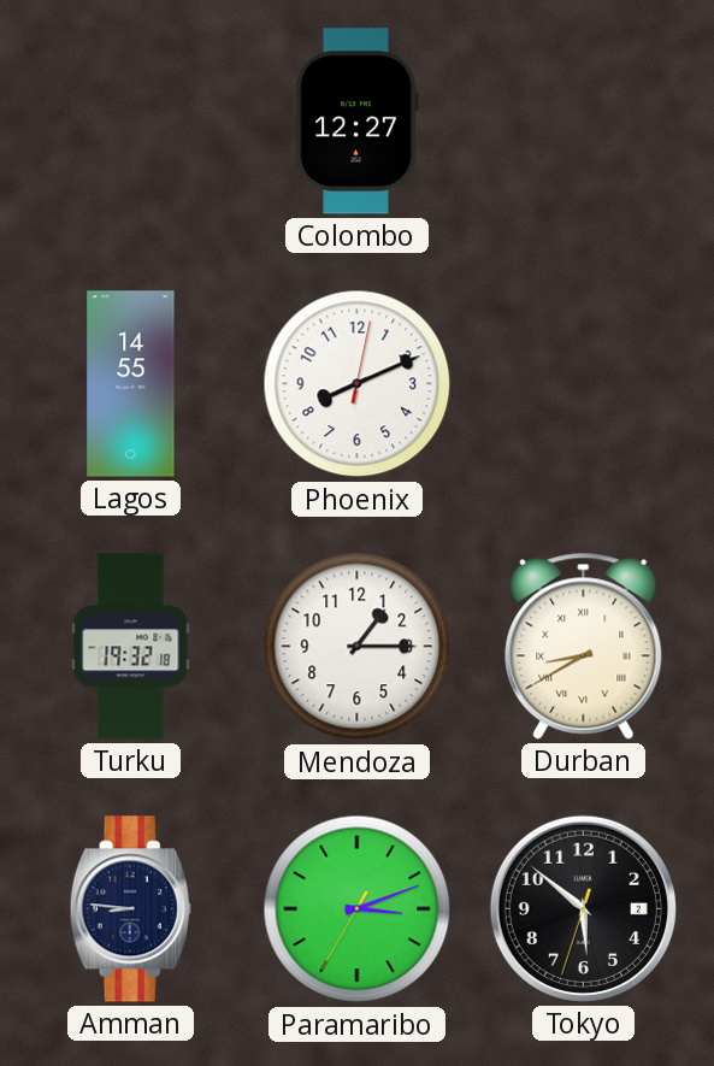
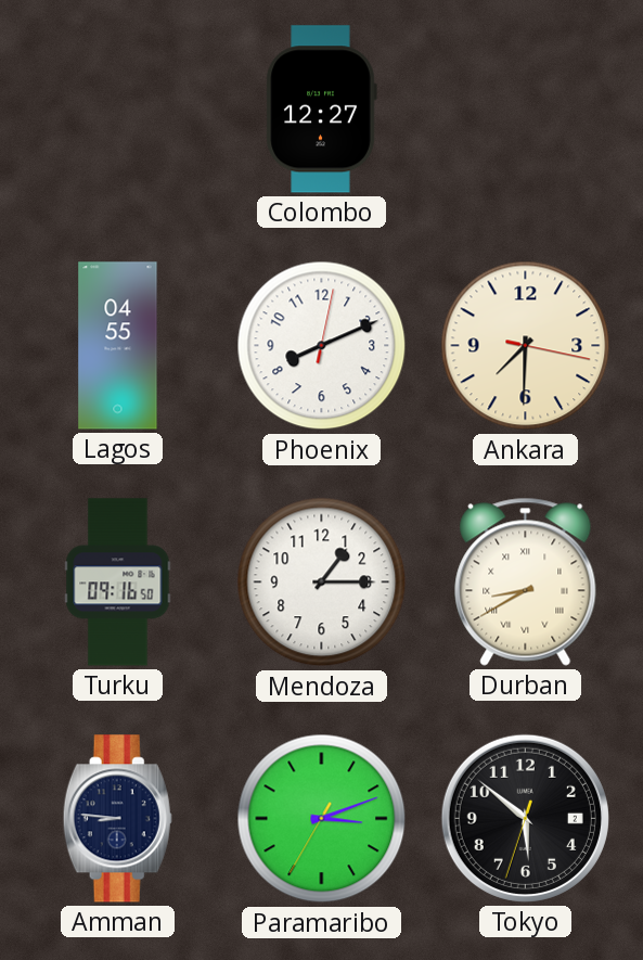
Lagos: 14:55 -> 04:55
Ankara: none -> 7:30
Turku: 19:32 -> 09:16
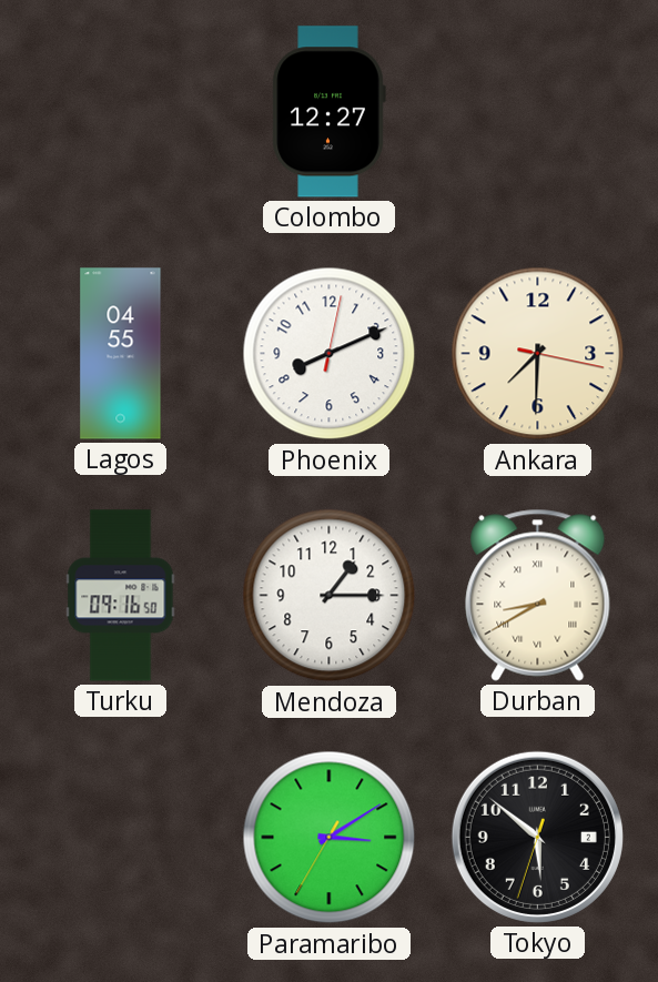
Amman: 8:46 -> none
Paramaribo: 3:11 -> 3:09
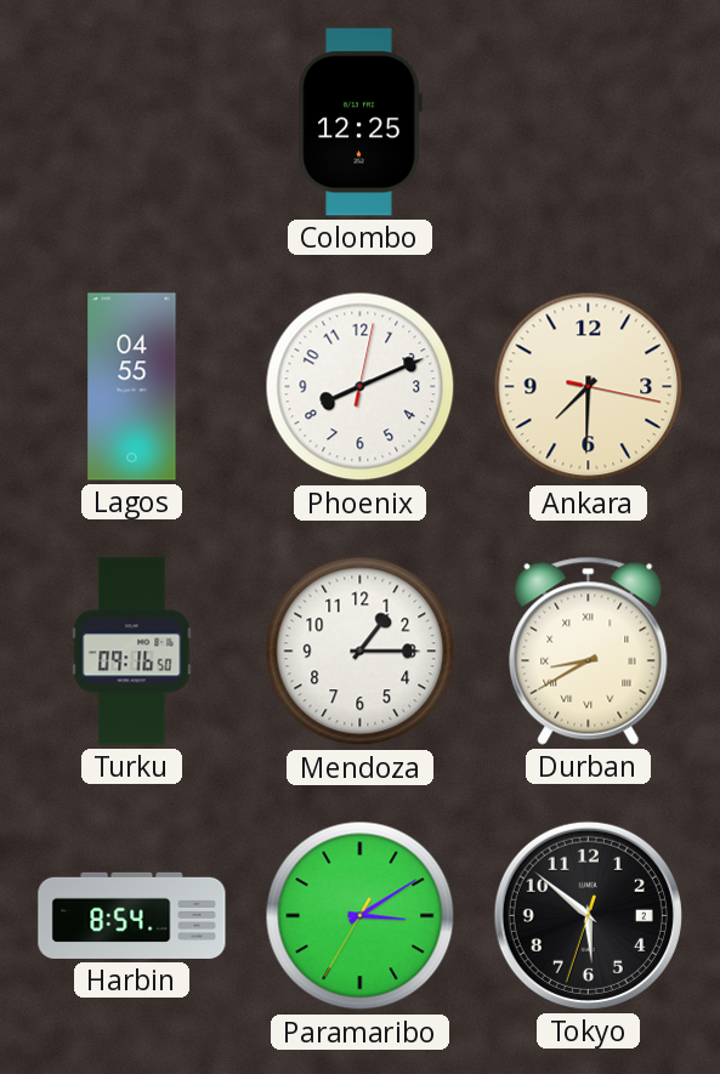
Colombo: 12:27 -> 12:25
Harbin: none -> 8:54
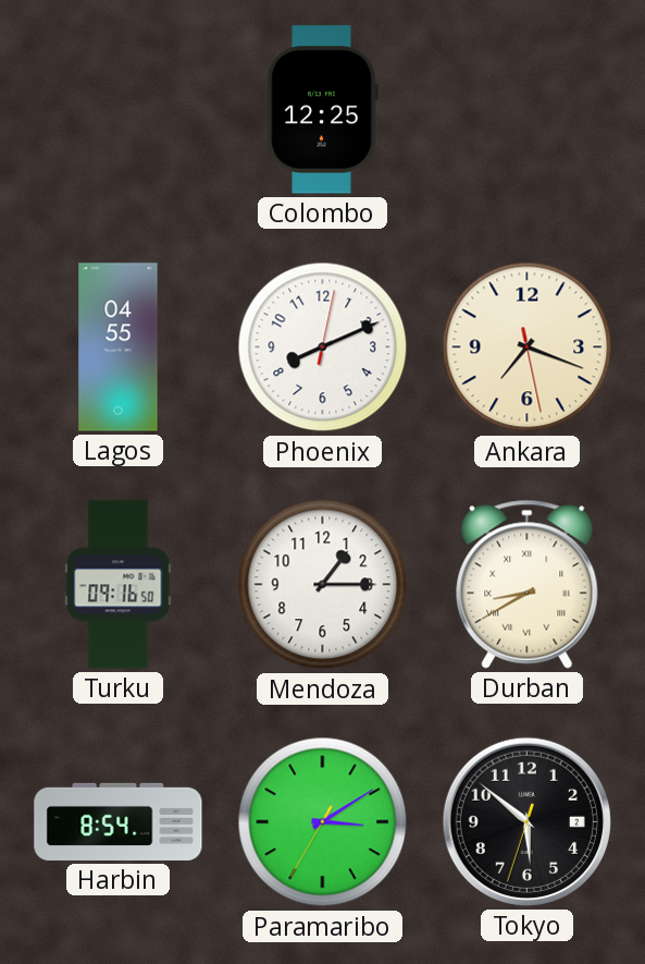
Ankara: 7:30 -> 7:18
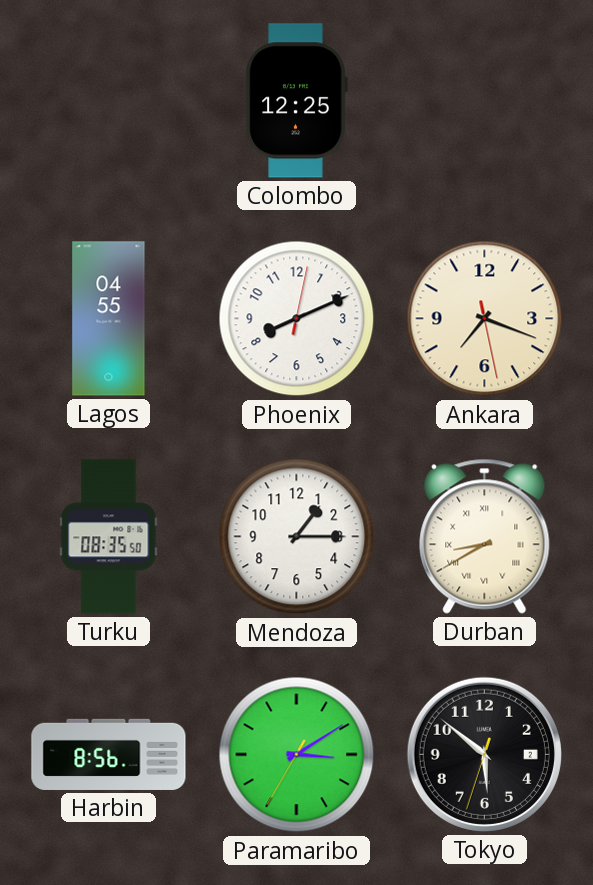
Turku: 09:16 -> 08:35
Harbin: 8:54 -> 8:56
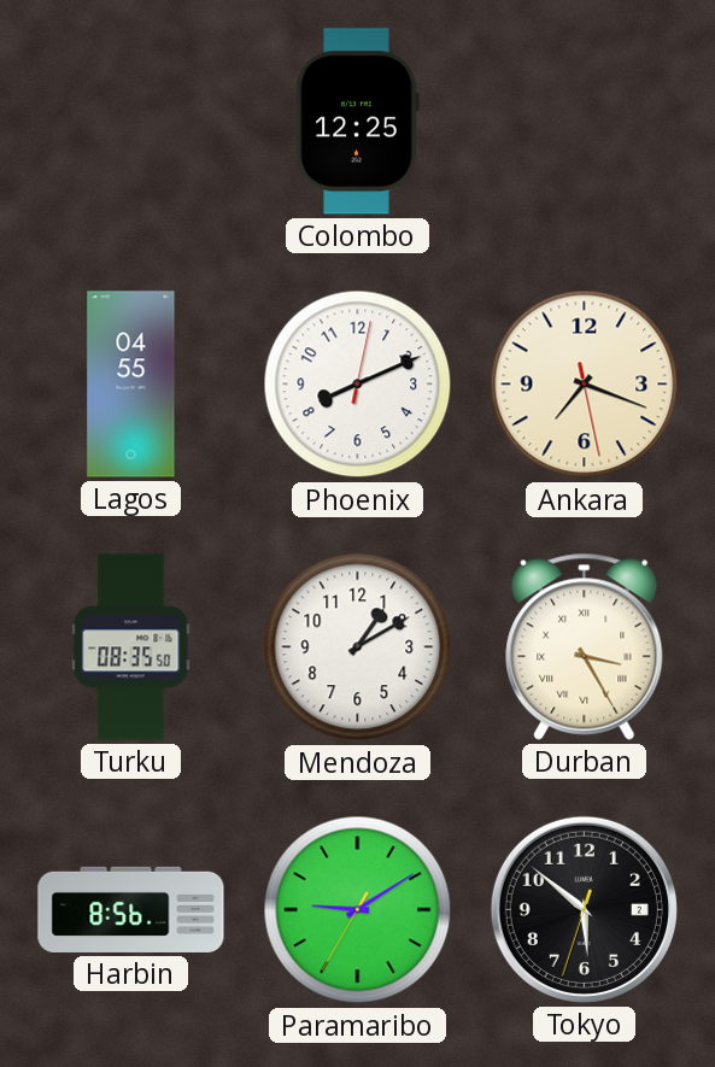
Mendoza: 1:15 -> 1:10
Durban: 8:40 -> 3:25
Paramaribo: 3:09 -> 9:09
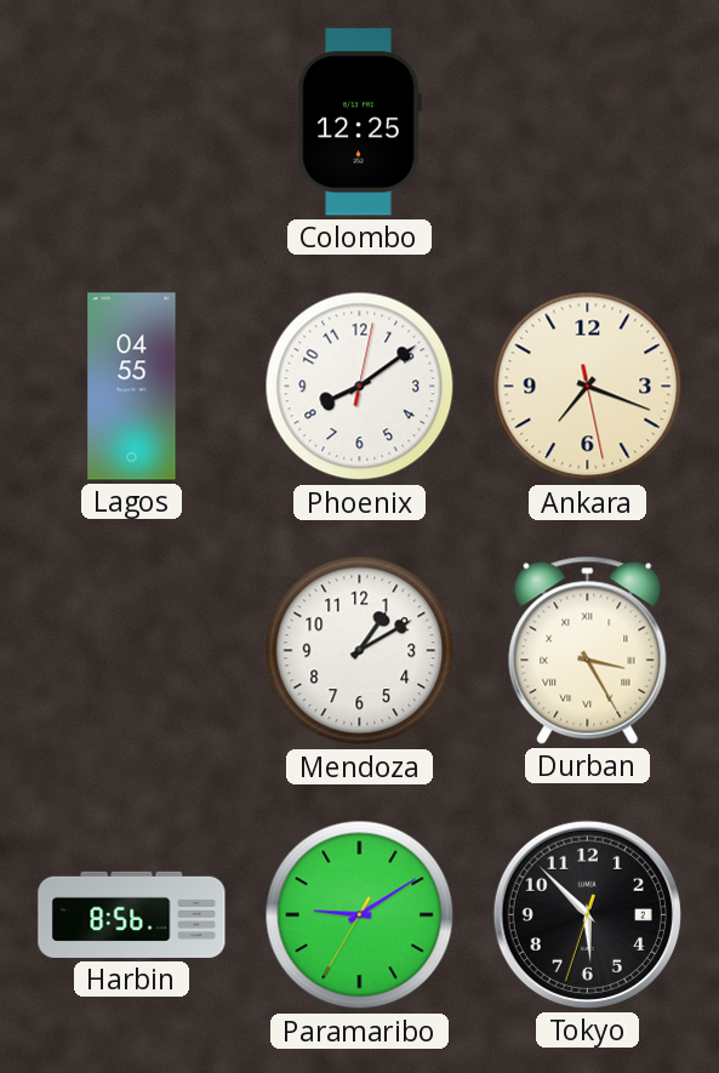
Phoenix: 8:11 -> 8:09
Turku: 08:35 -> none
Tokyo: 5:51 -> 5:52
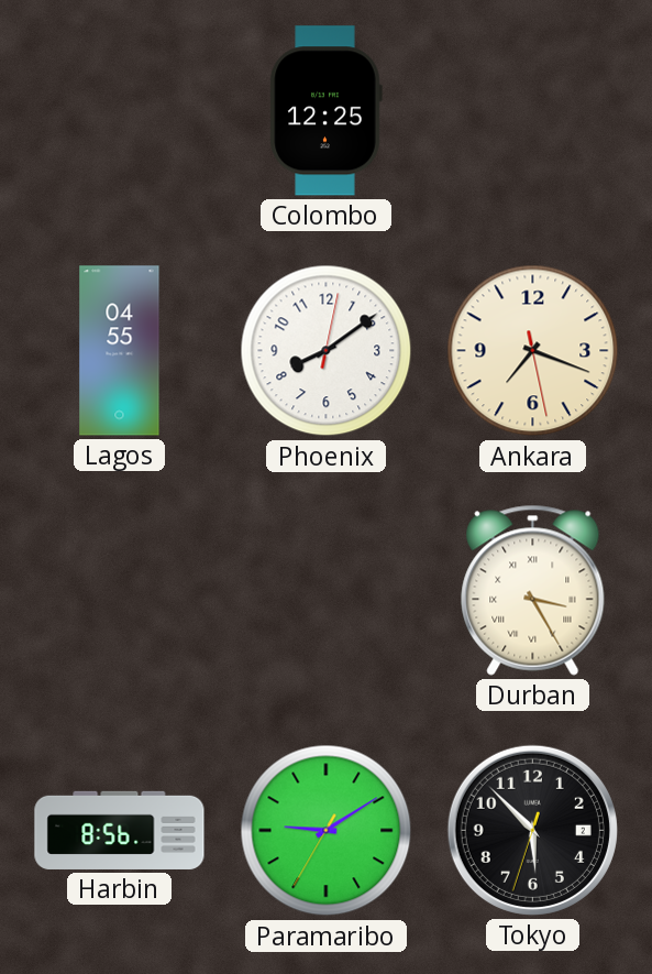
Mendoza: 1:10 -> none
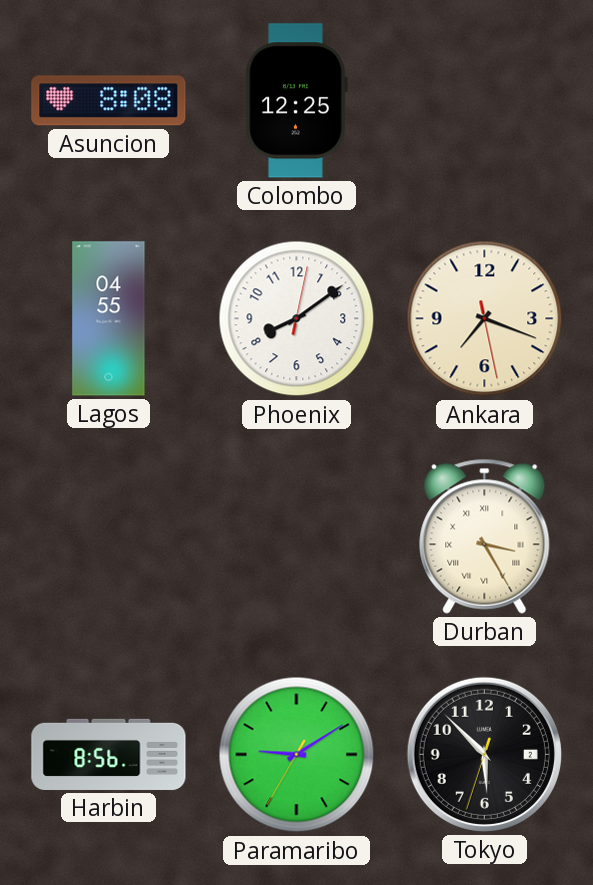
Asuncion: none -> 8:08
